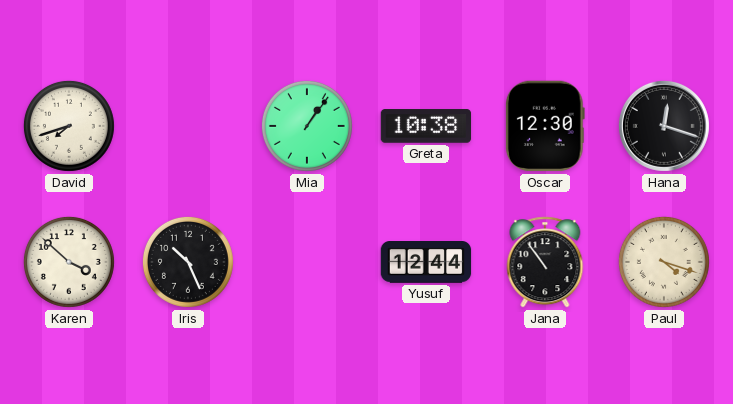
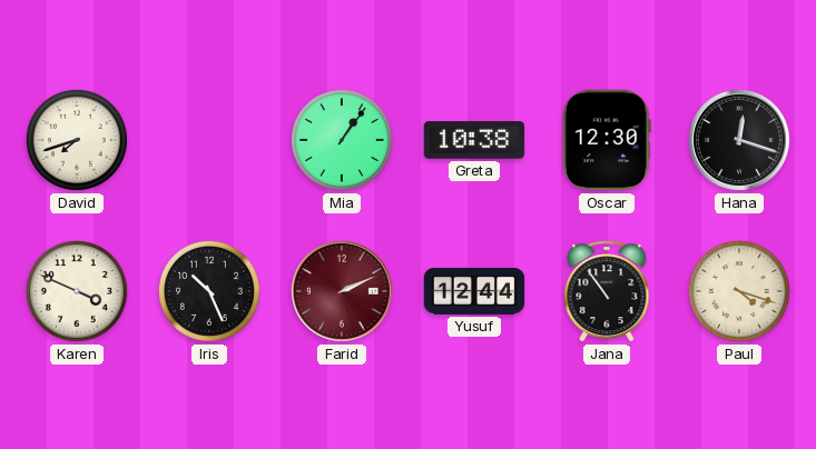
Karen: 3:52 -> 3:49
Farid: none -> 2:11
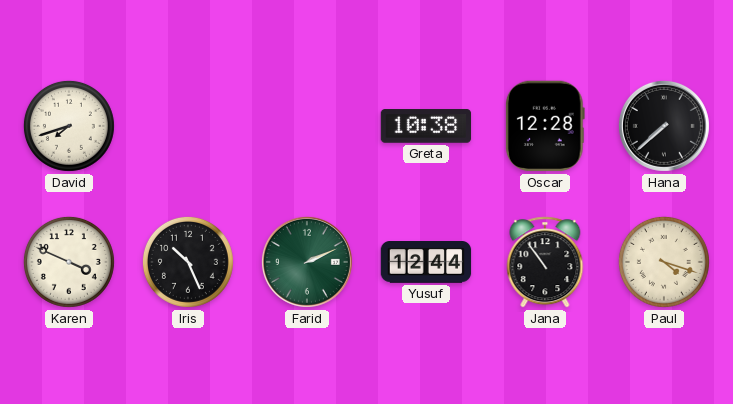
Mia: 1:06 -> none
Oscar: 12:30 -> 12:28
Hana: 12:18 -> 7:38
Farid dial: burgundy -> green
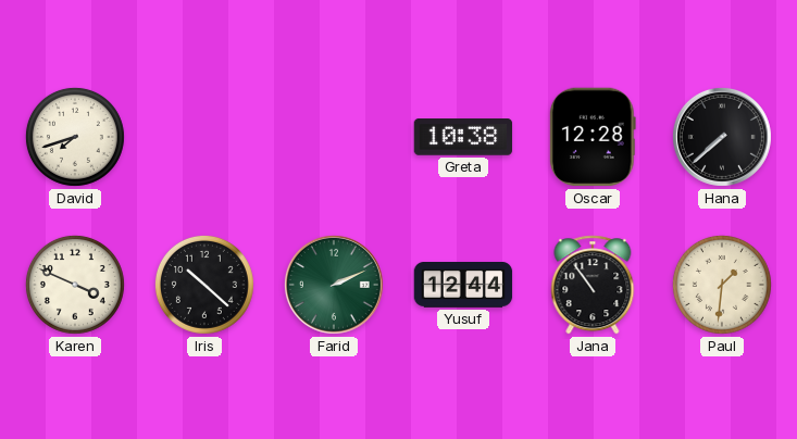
Iris: 10:26 -> 10:22
Paul: 4:18 -> 1:31
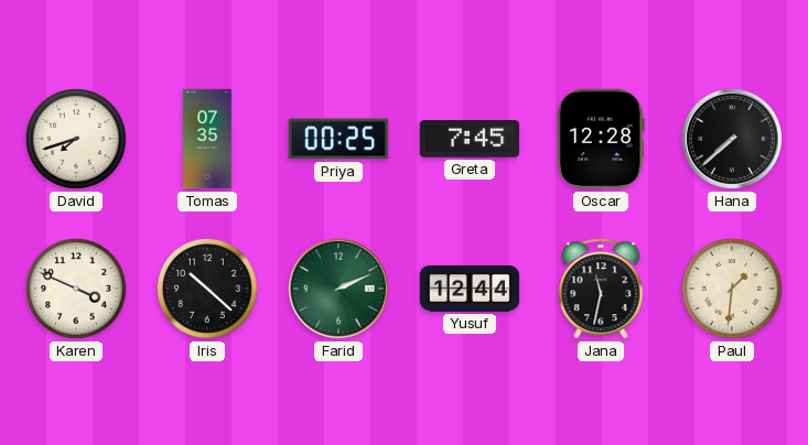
Tomas: none -> 07:35
Priya: none -> 00:25
Greta: 10:38 -> 7:45
Jana: 10:54 -> 11:32
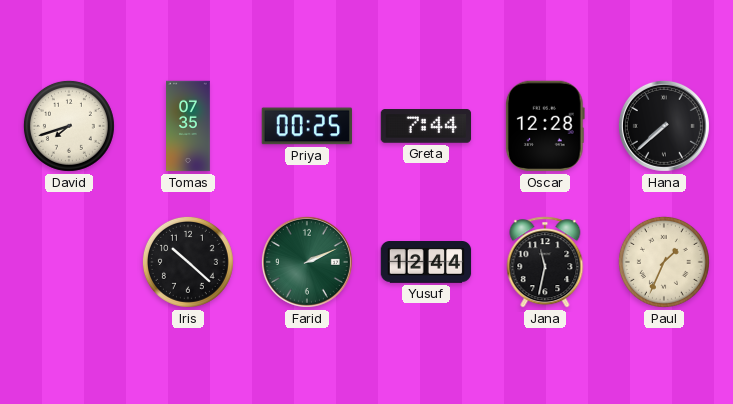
Greta: 7:45 -> 7:44
Karen: 3:49 -> none
Paul: 1:31 -> 1:34
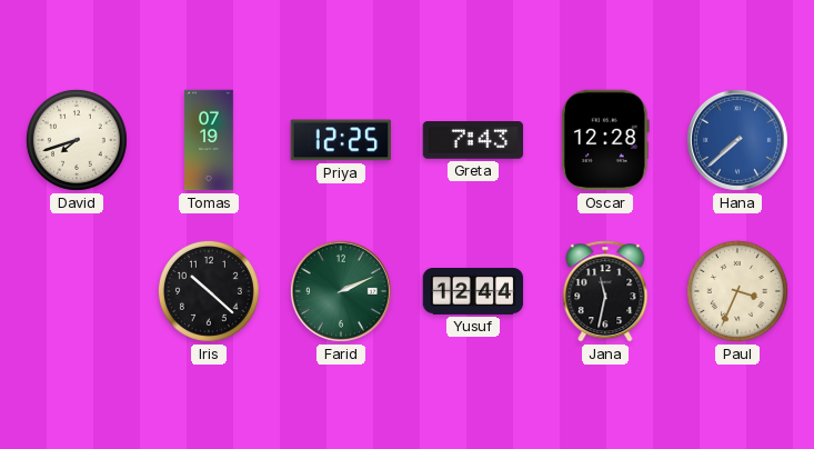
Tomas: 07:35 -> 07:19
Priya: 00:25 -> 12:25
Greta: 7:44 -> 7:43
Hana dial: black -> blue
Paul: 1:34 -> 3:34
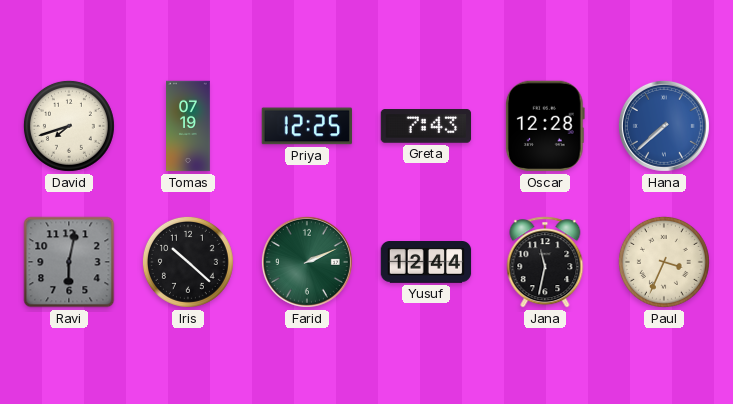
Ravi: none -> 6:02
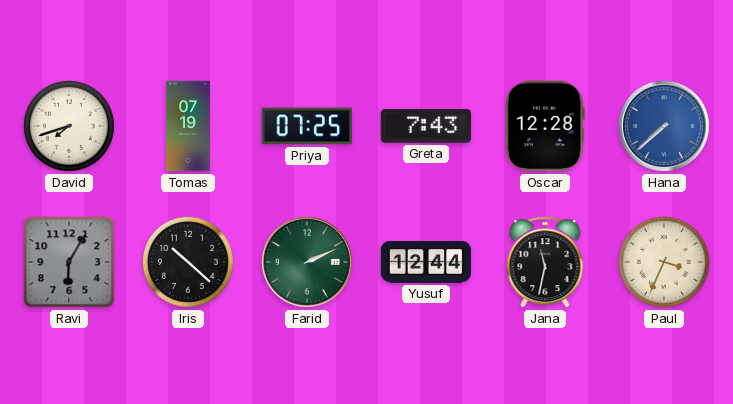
Priya: 12:25 -> 07:25
Ravi: 6:02 -> 6:05
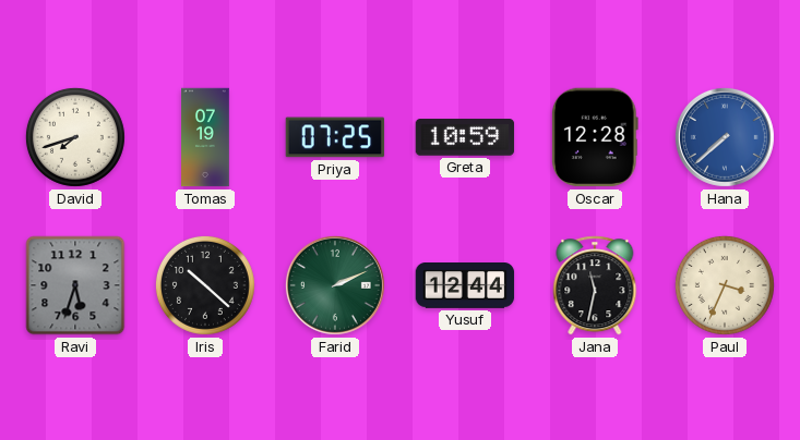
Greta: 7:43 -> 10:59
Ravi: 6:05 -> 5:33
